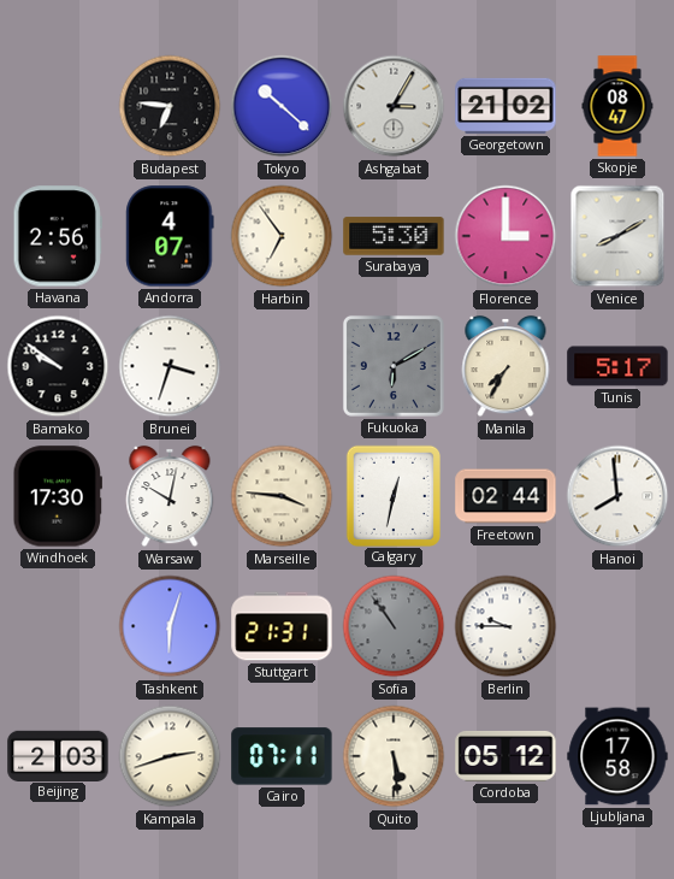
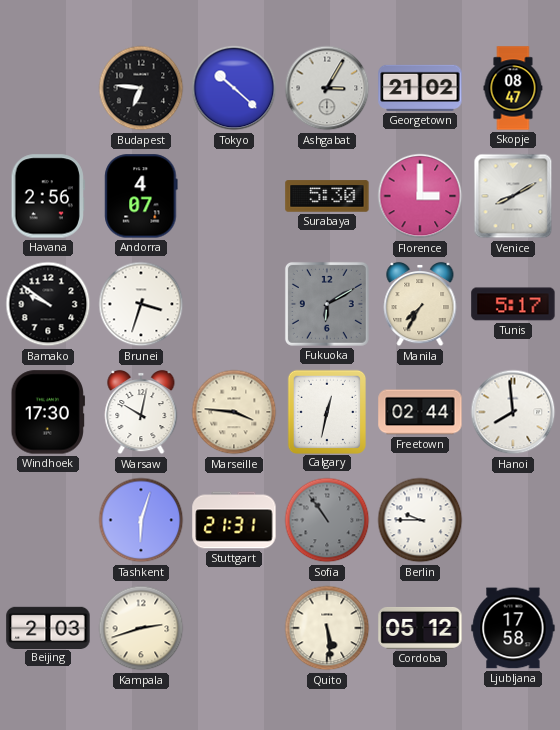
Harbin: 6:54 -> none
Cairo: 07:11 -> none
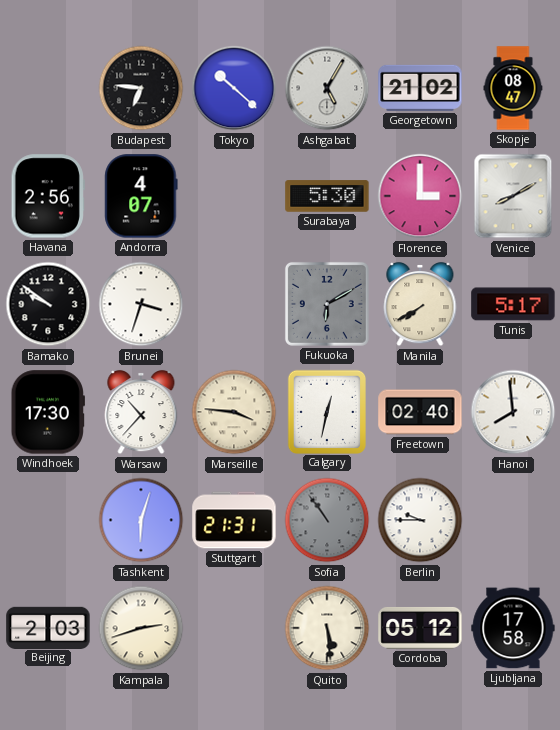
Ashgabat: 3:05 -> 5:05
Manila: 7:35 -> 7:40
Warsaw: 10:02 -> 10:37
Freetown: 02:44 -> 02:40
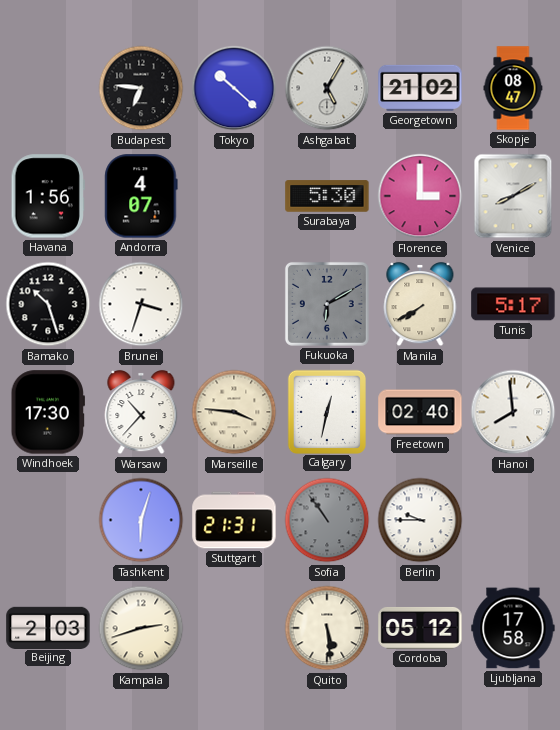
Havana: 2:56 -> 1:56
Bamako: 9:51 -> 10:27
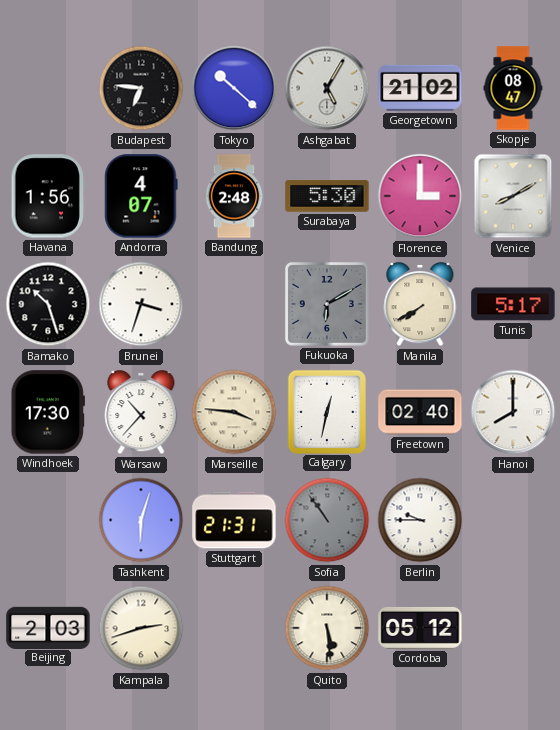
Bandung: none -> 2:48
Hanoi: 7:59 -> 8:00
Ljubljana: 17:58 -> none
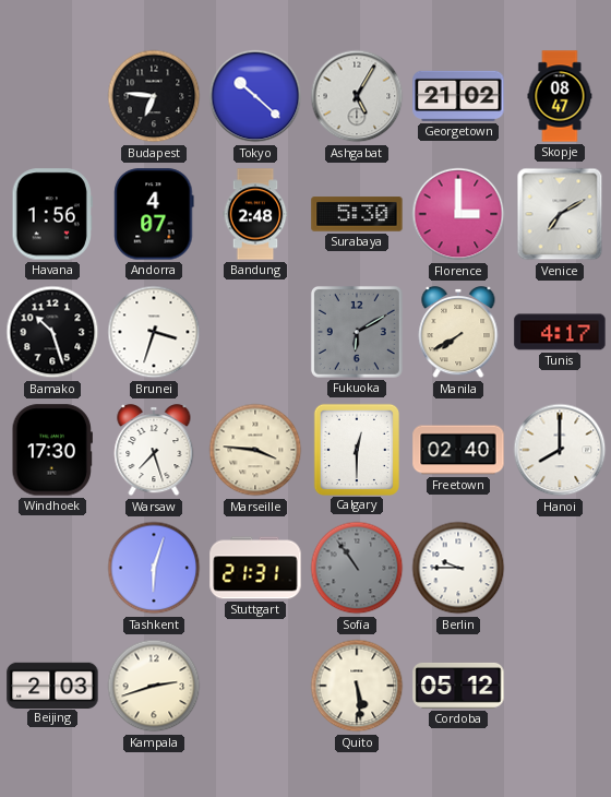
Venice: 8:10 -> 7:10
Tunis: 5:17 -> 4:17
Warsaw: 10:37 -> 7:27
Calgary: 12:32 -> 12:30
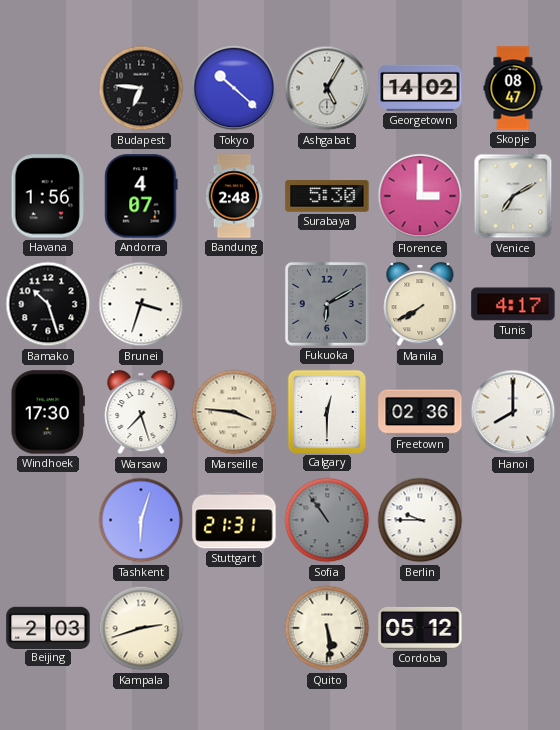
Georgetown: 21:02 -> 14:02
Freetown: 02:40 -> 02:36
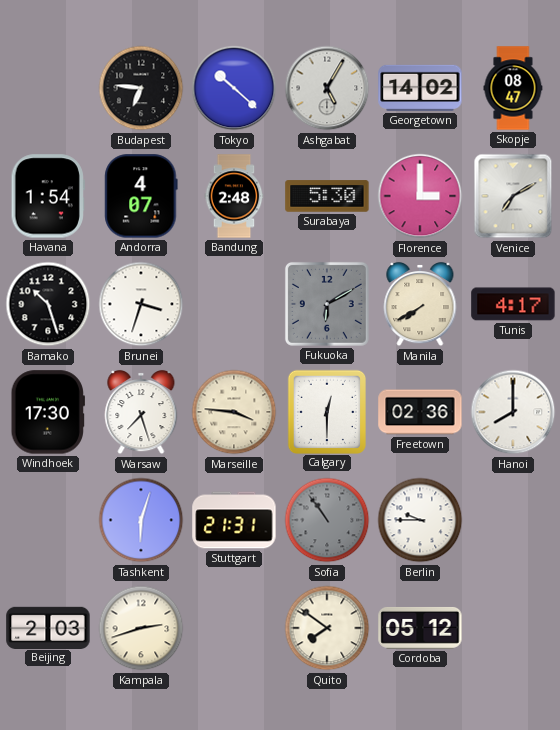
Havana: 1:56 -> 1:54
Quito: 5:29 -> 7:51
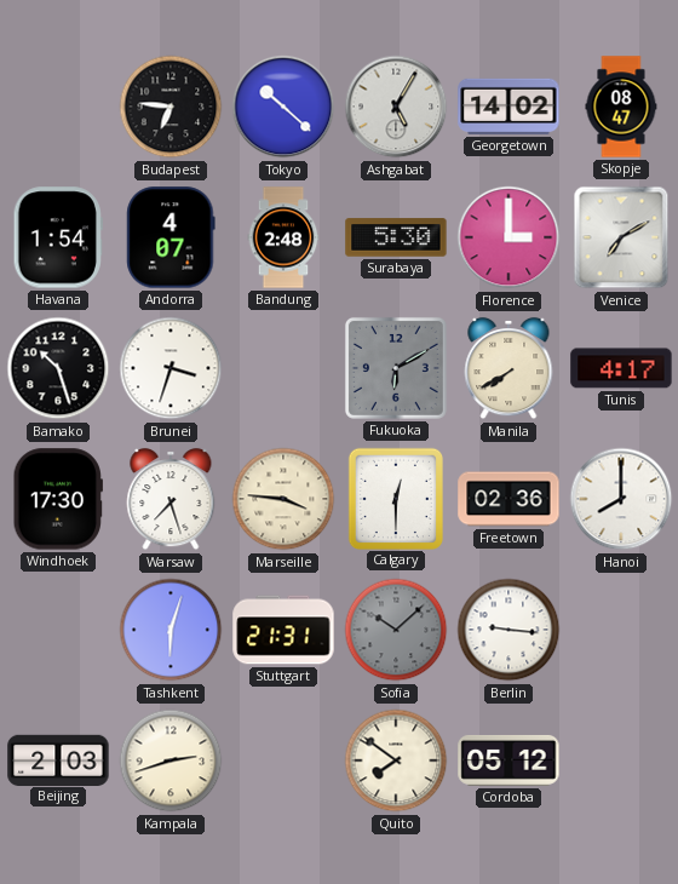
Sofia: 10:54 -> 10:08
Berlin: 9:45 -> 9:16
